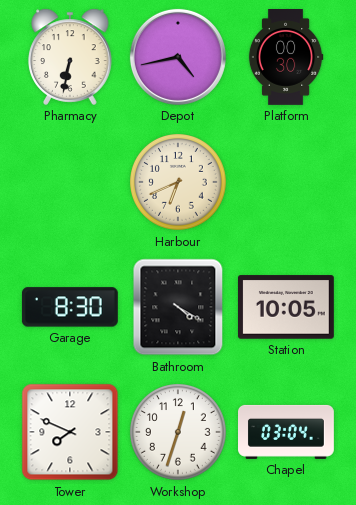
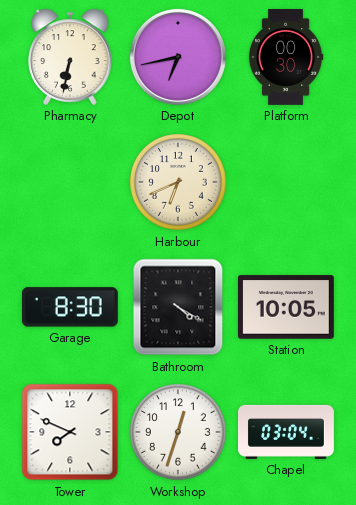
Depot: 4:43 -> 6:43
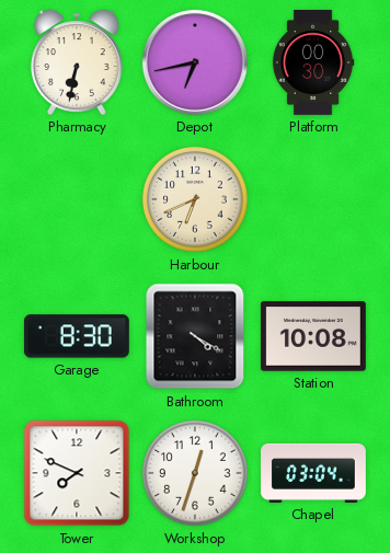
Station: 10:05 -> 10:08
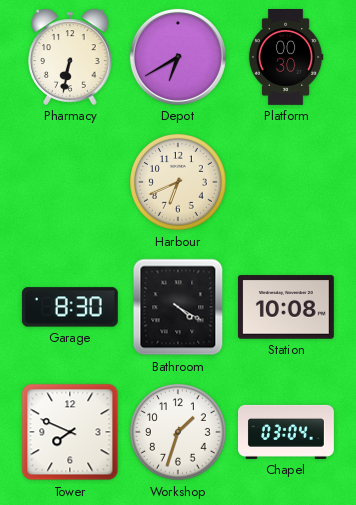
Depot: 6:43 -> 6:40
Workshop: 12:33 -> 1:33
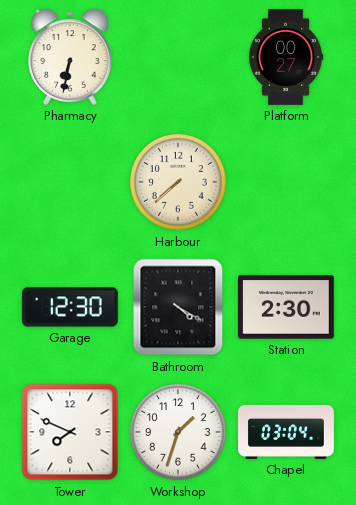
Depot: 6:40 -> none
Platform: 00:30 -> 00:27
Harbour: 6:41 -> 7:38
Garage: 8:30 -> 12:30
Station: 10:08 -> 2:30
